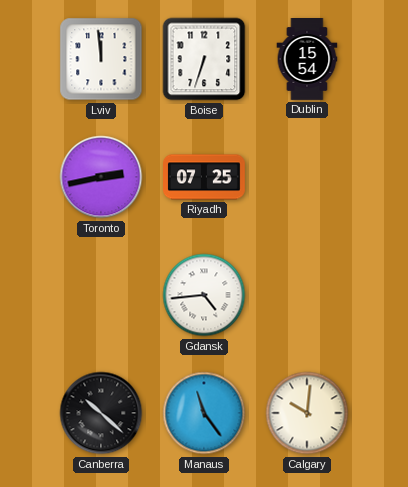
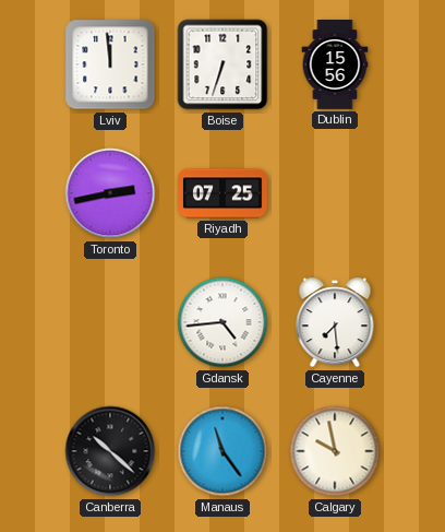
Dublin: 15:54 -> 15:56
Cayenne: none -> 7:29
Calgary: 10:01 -> 9:58
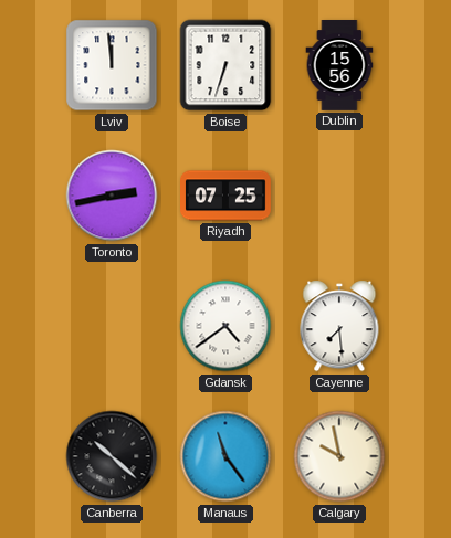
Gdansk: 4:44 -> 4:39
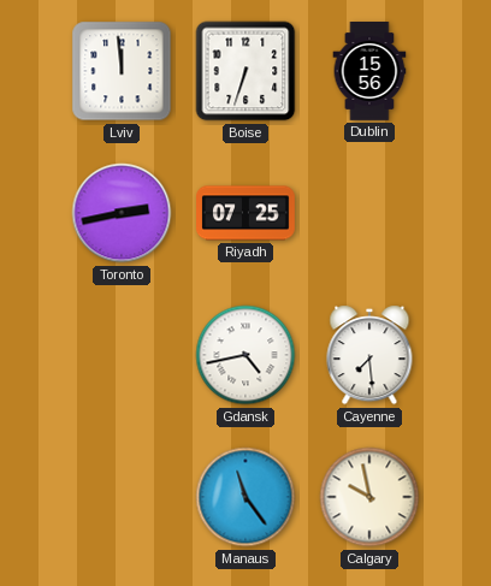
Gdansk: 4:39 -> 4:43
Canberra: 10:22 -> none
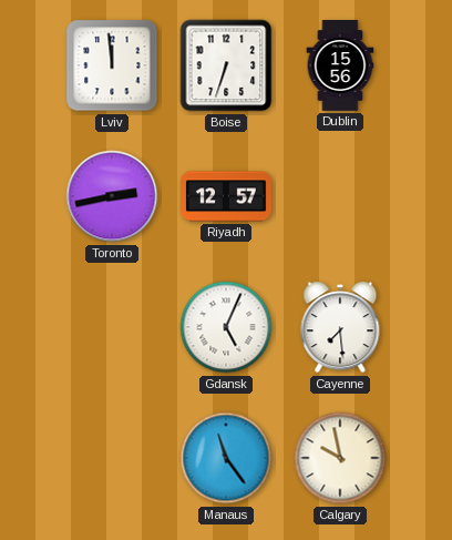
Riyadh: 07:25 -> 12:57
Gdansk: 4:43 -> 5:04
